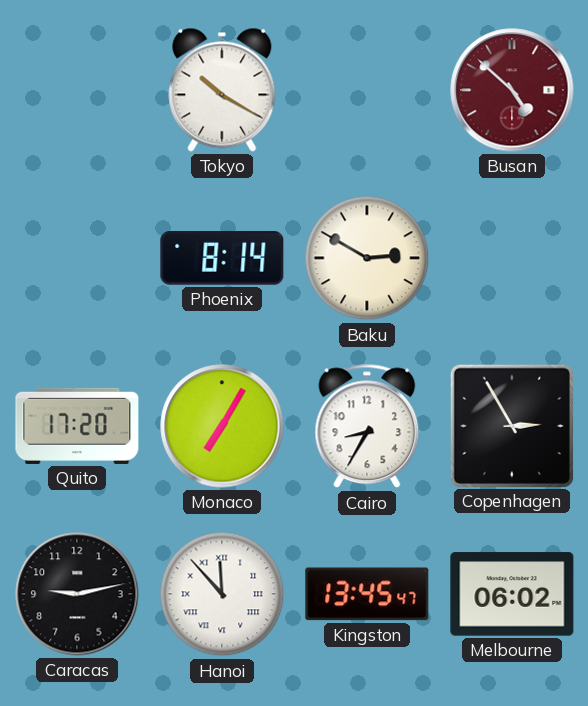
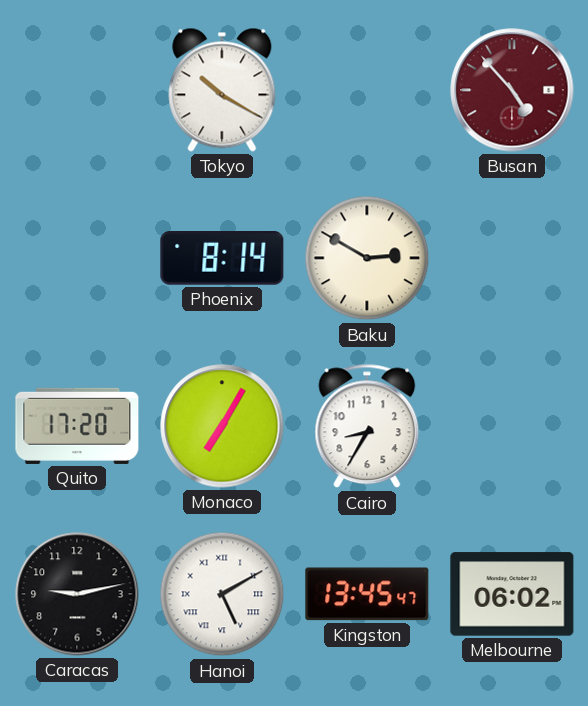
Busan: 4:52 -> 4:53
Copenhagen: 2:55 -> none
Hanoi: 11:53 -> 5:10
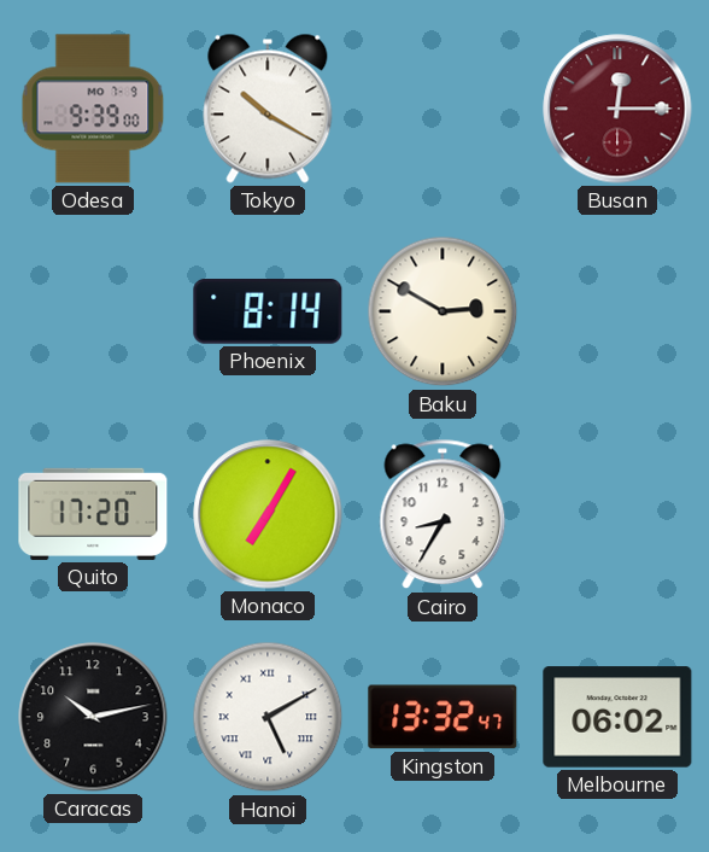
Odesa: none -> 9:39
Busan: 4:53 -> 12:15
Caracas: 9:13 -> 10:13
Kingston: 13:45 -> 13:32
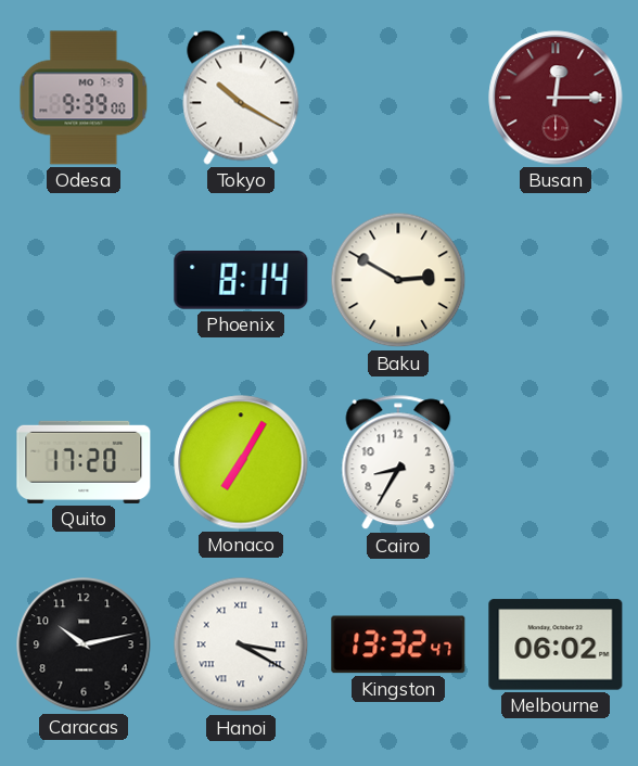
Hanoi: 5:10 -> 3:20
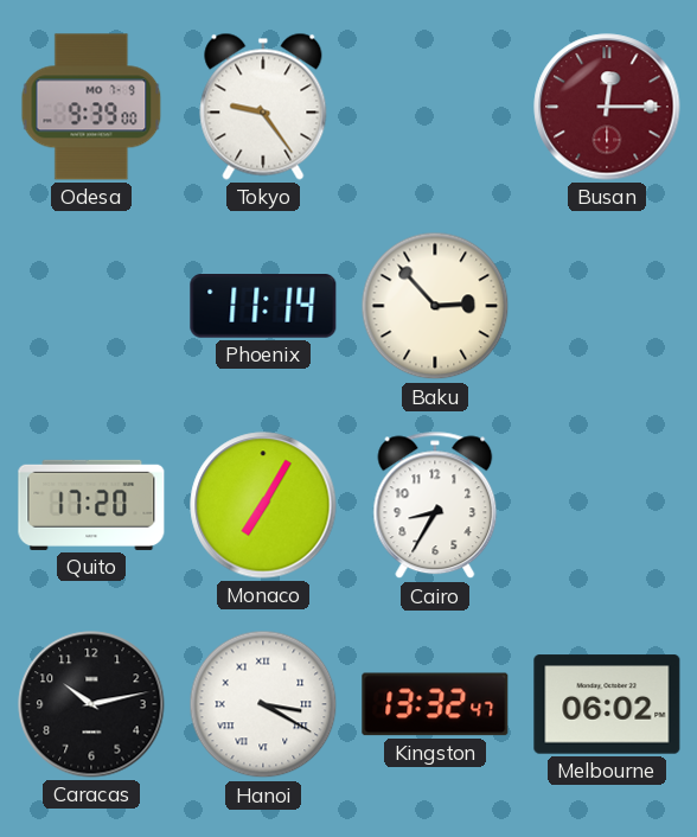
Tokyo: 10:20 -> 9:24
Phoenix: 8:14 -> 11:14
Baku: 2:50 -> 2:53
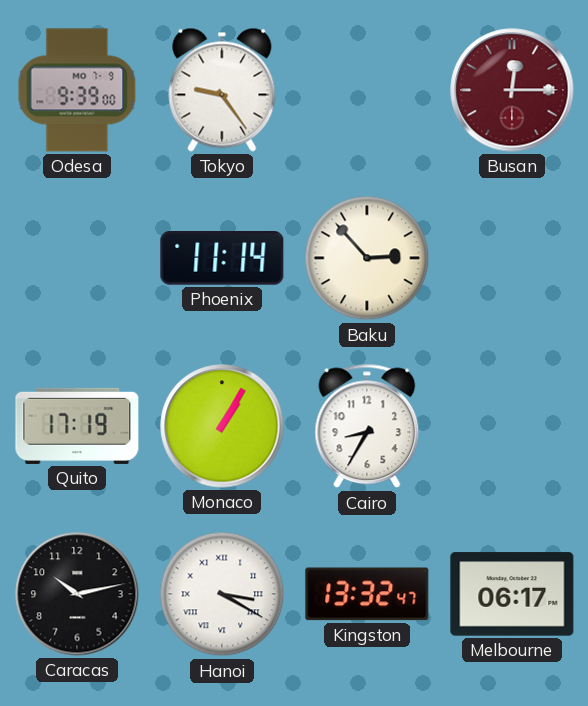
Quito: 17:20 -> 17:19
Monaco: 7:05 -> 1:05
Melbourne: 06:02 -> 06:17
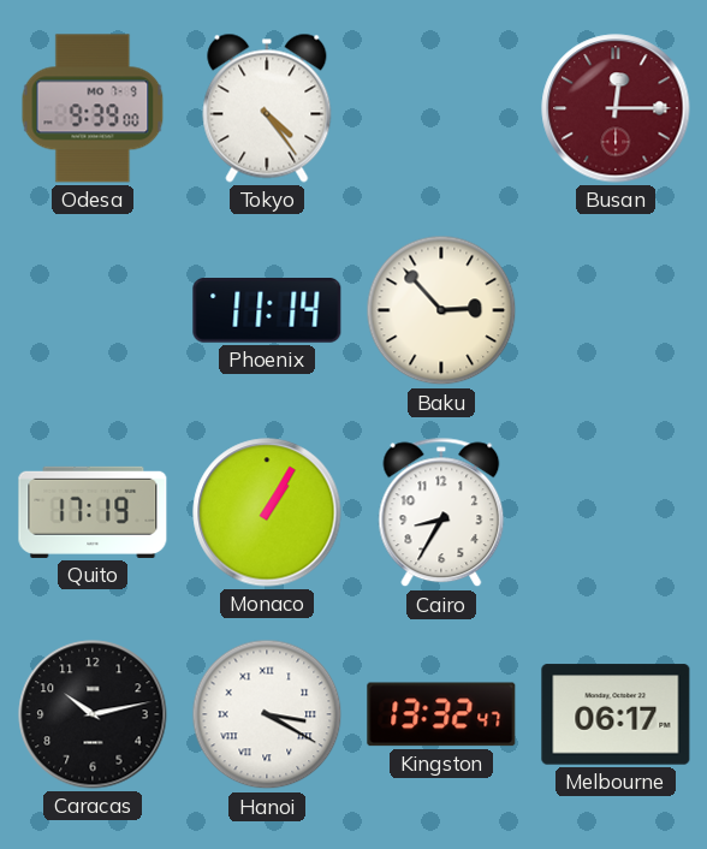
Tokyo: 9:24 -> 4:24
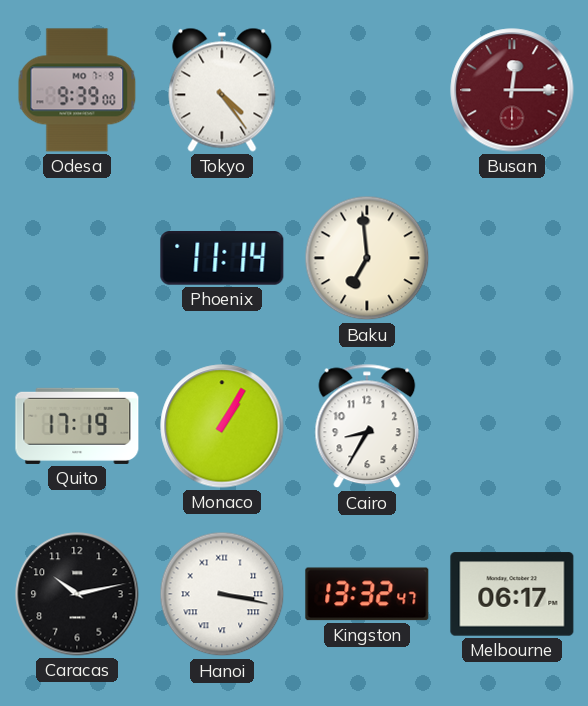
Baku: 2:53 -> 6:59
Hanoi: 3:20 -> 3:17
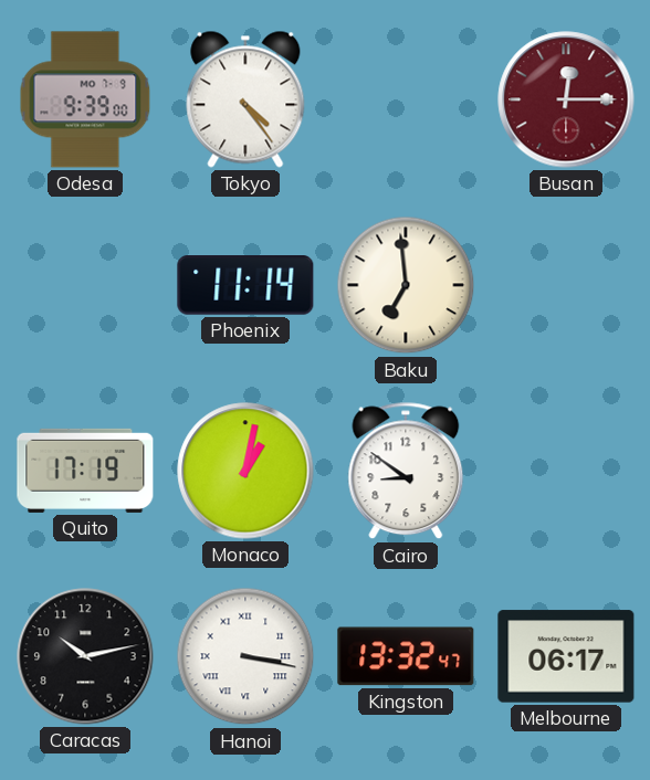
Monaco: 1:05 -> 1:02
Cairo: 8:35 -> 8:51
